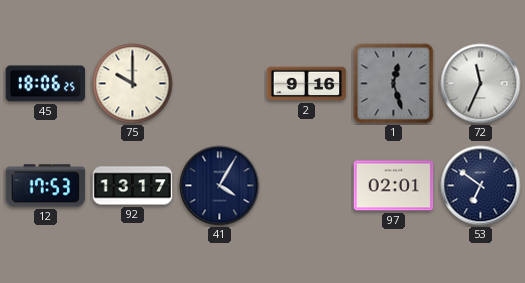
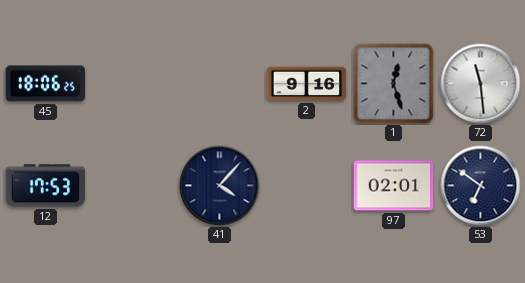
75: 10:00 -> none
72: 11:34 -> 11:29
92: 13:17 -> none
41: 4:05 -> 4:07
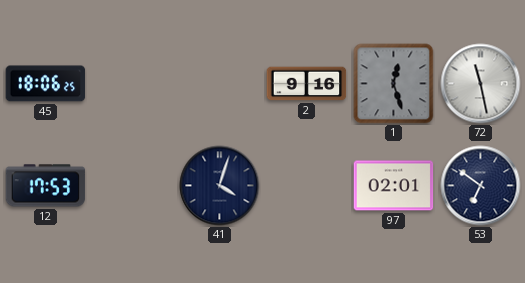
72: 11:29 -> 11:28
41: 4:07 -> 4:03
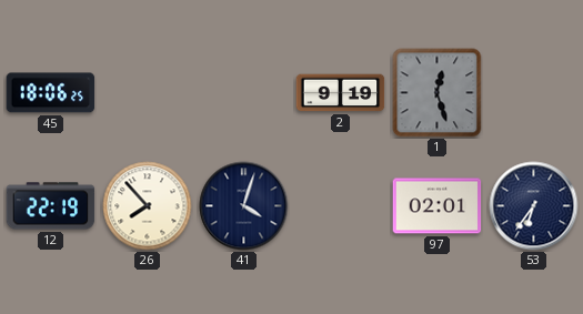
2: 9:16 -> 9:19
72: 11:28 -> none
12: 17:53 -> 22:19
26: none -> 7:53
53: 6:51 -> 6:36
